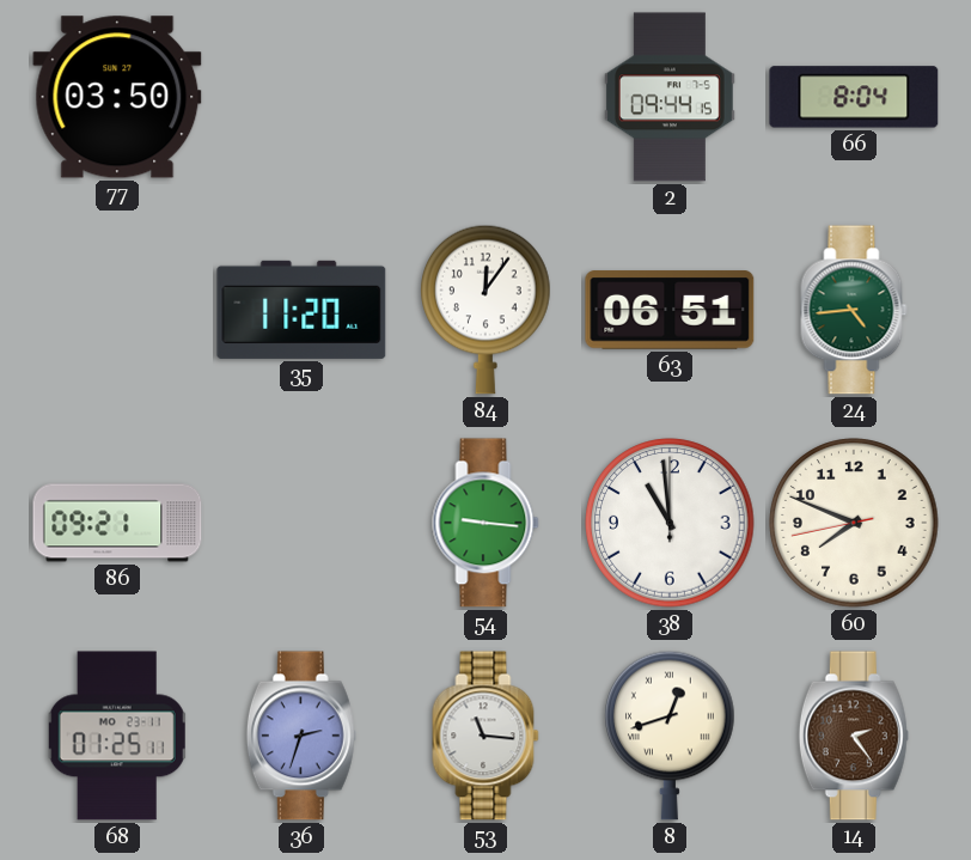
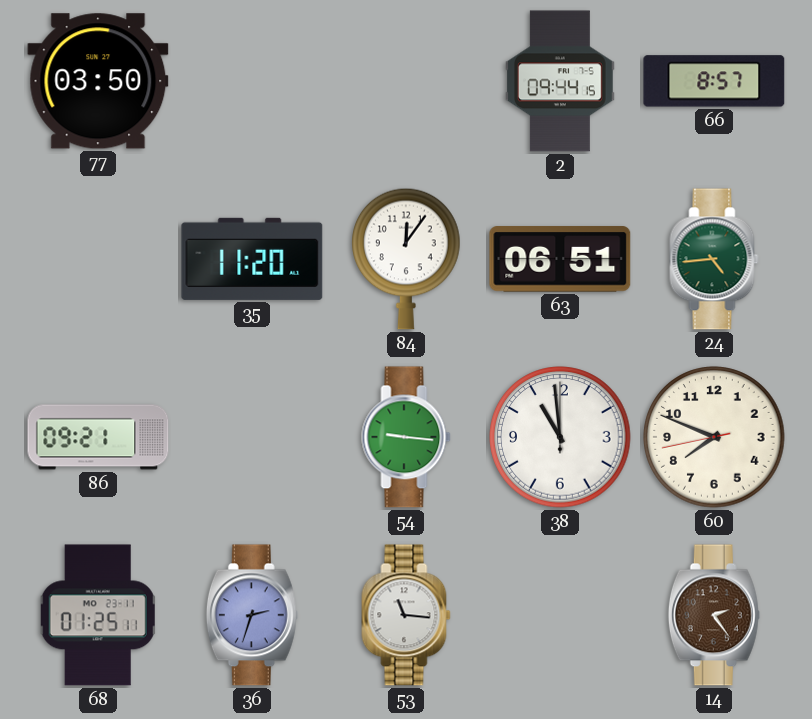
66: 8:04 -> 8:57
8: 12:42 -> none
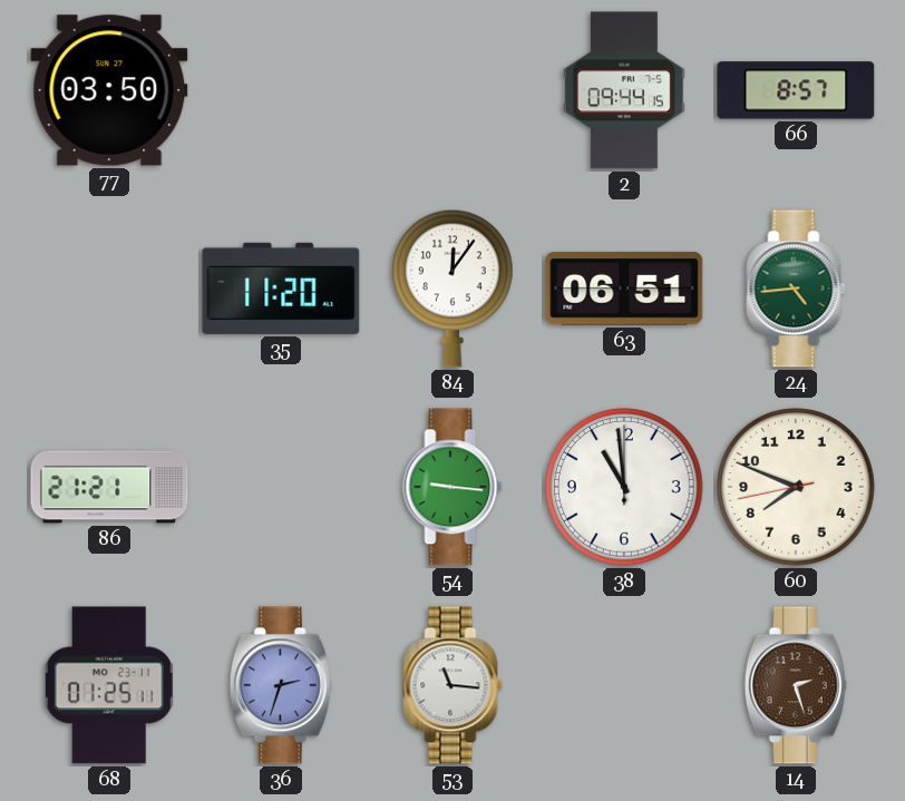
86: 09:21 -> 21:21
14: 2:24 -> 2:27
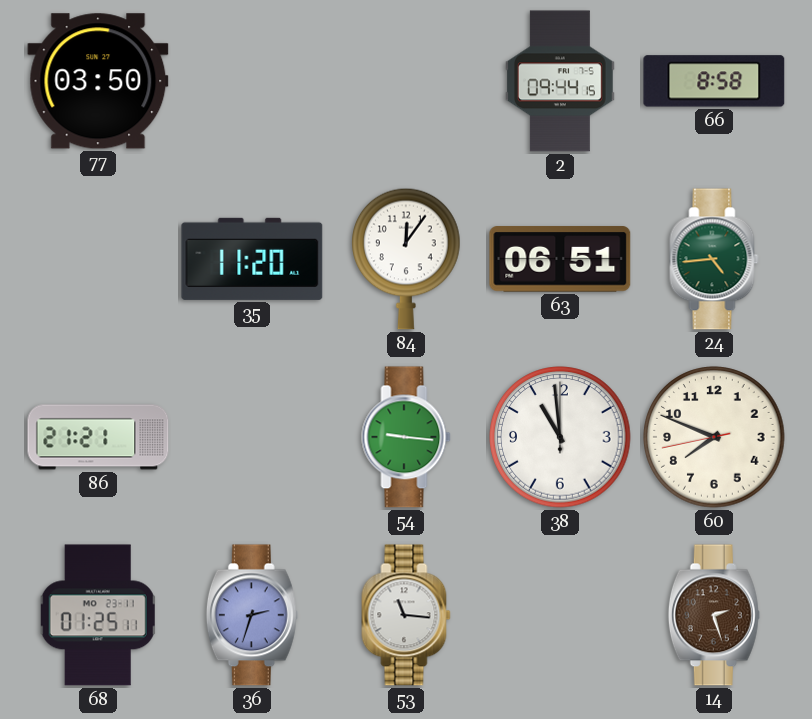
66: 8:57 -> 8:58
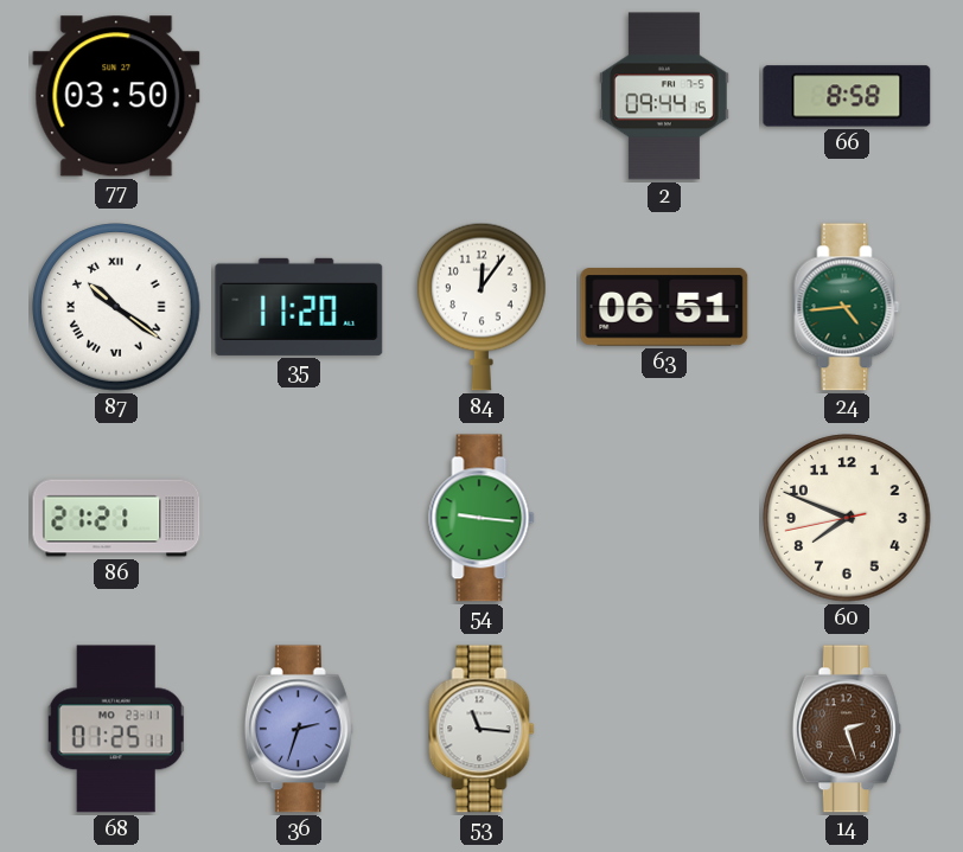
87: none -> 10:21
38: 10:59 -> none
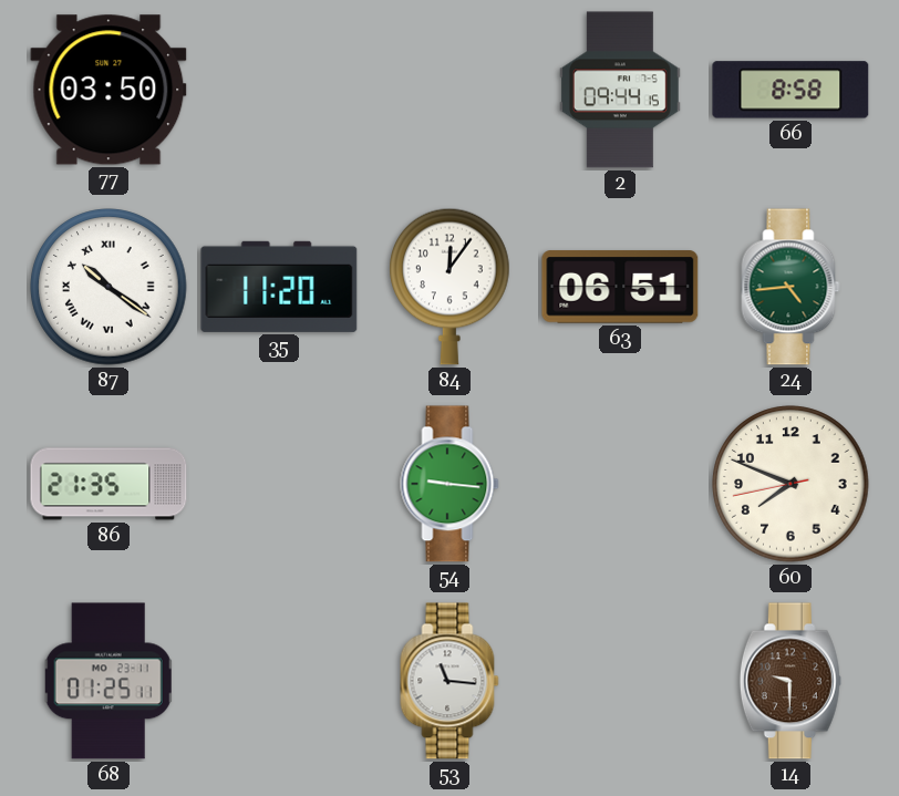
86: 21:21 -> 21:35
36: 2:33 -> none
14: 2:27 -> 9:30
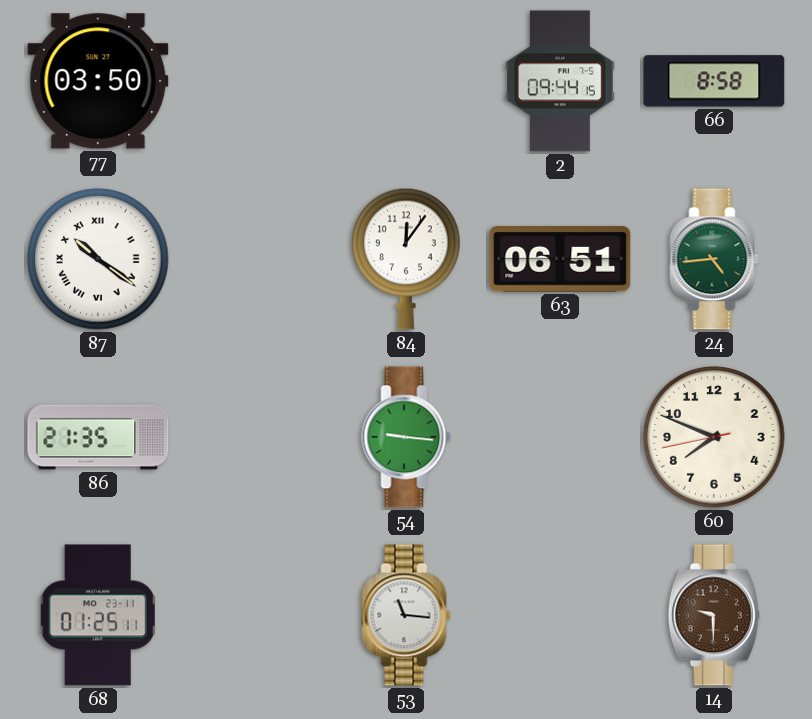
35: 11:20 -> none
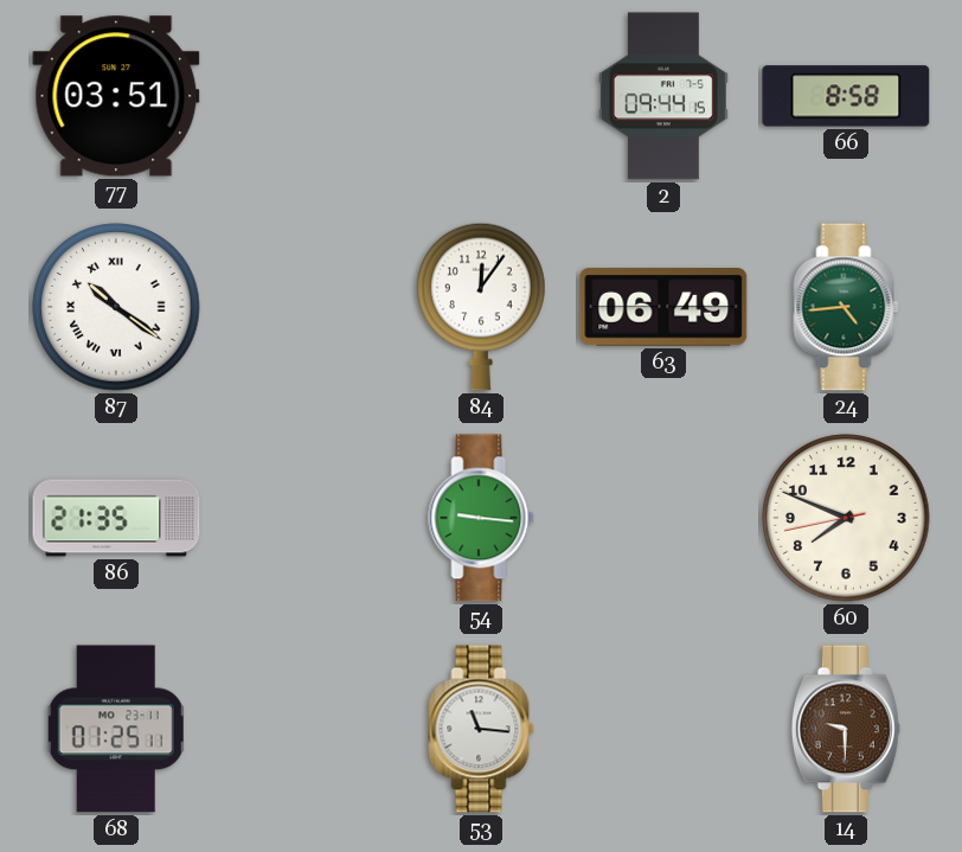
77: 03:50 -> 03:51
63: 06:51 -> 06:49
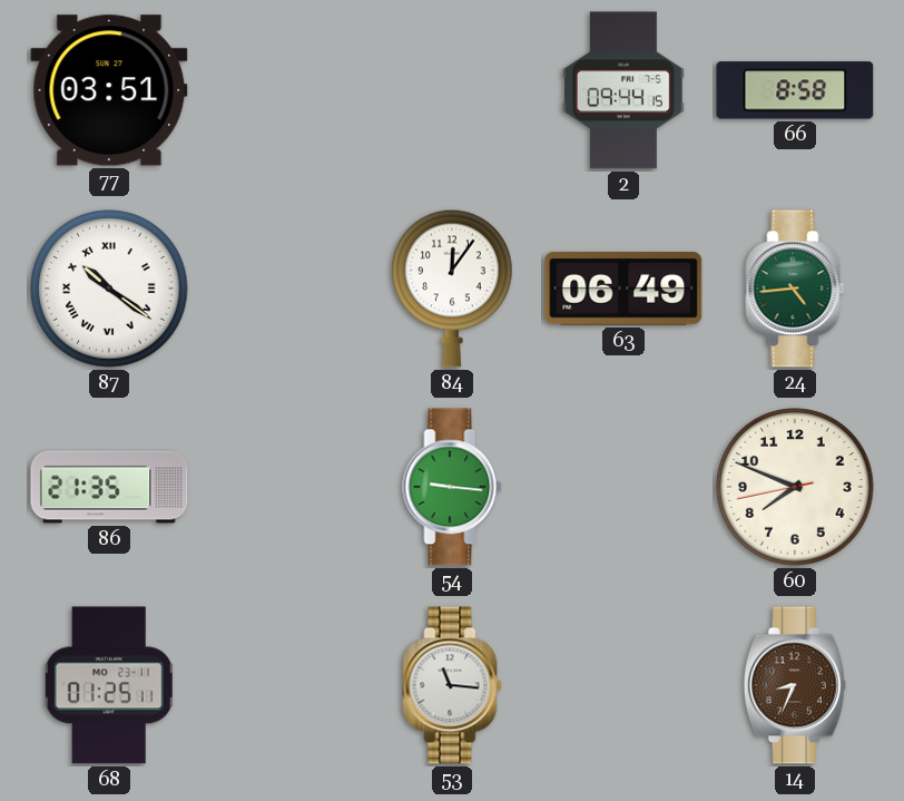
14: 9:30 -> 8:34
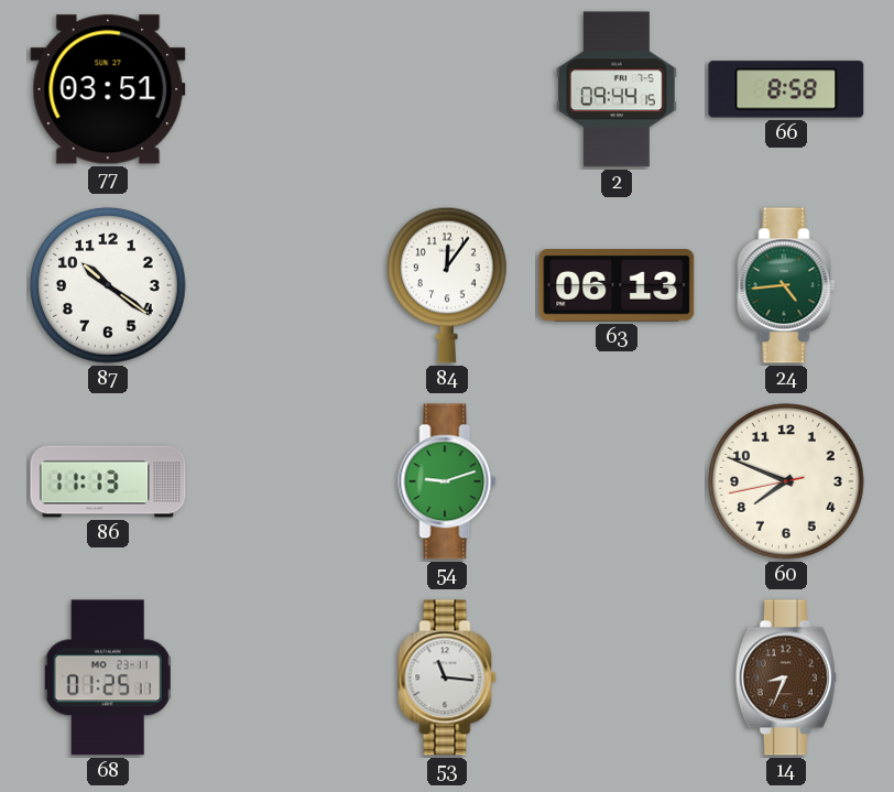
87 numerals: Roman -> Arabic
63: 06:49 -> 06:13
86: 21:35 -> 11:13
54: 9:16 -> 9:12
